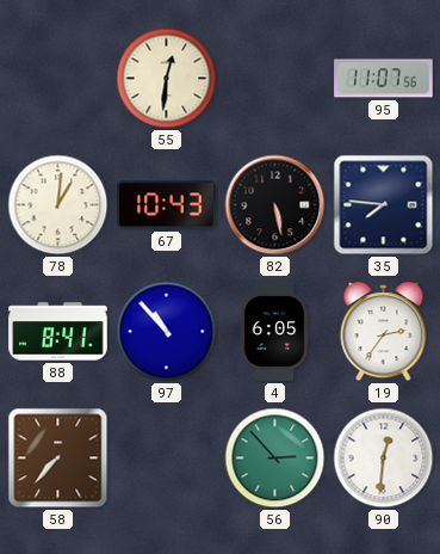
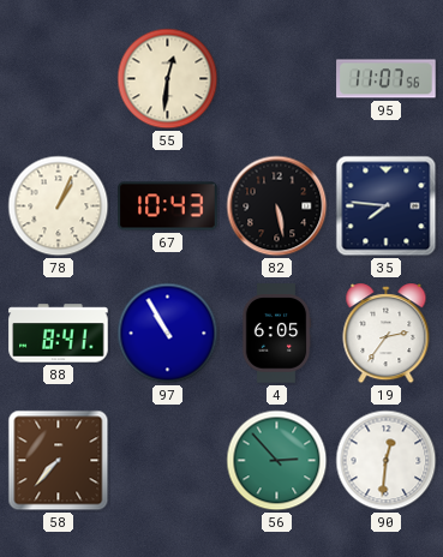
78: 1:01 -> 1:04
97: 10:53 -> 10:55
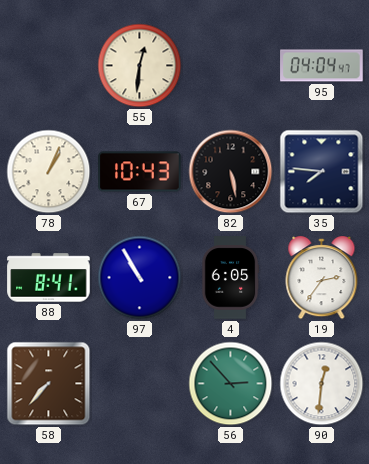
95: 11:07 -> 04:04
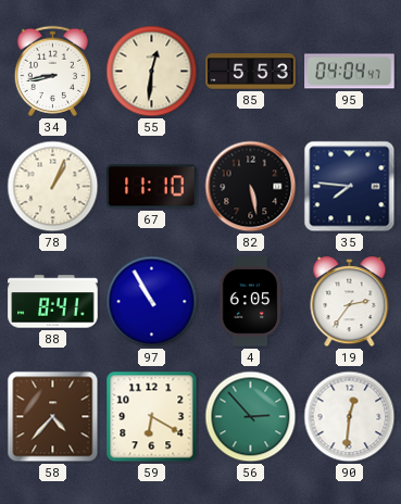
34: none -> 8:43
85: none -> 5:53
67: 10:43 -> 11:10
58: 7:37 -> 4:37
59: none -> 6:20
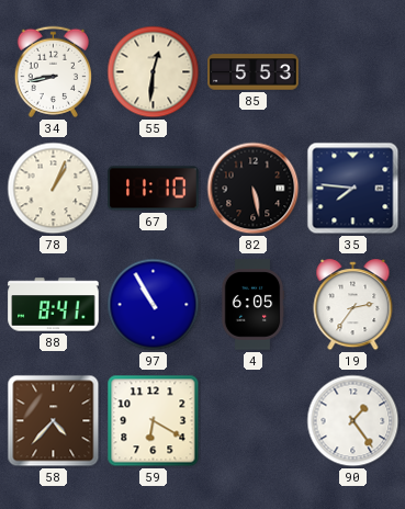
95: 04:04 -> none
56: 2:53 -> none
90: 12:31 -> 1:24
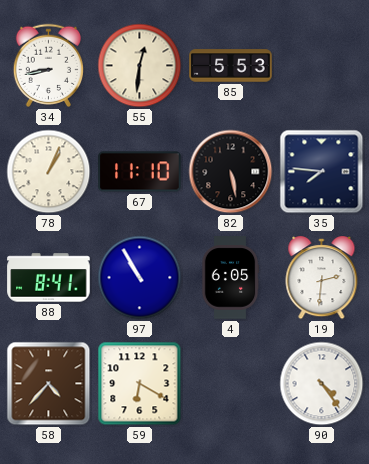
19: 2:36 -> 2:31
90: 1:24 -> 4:24
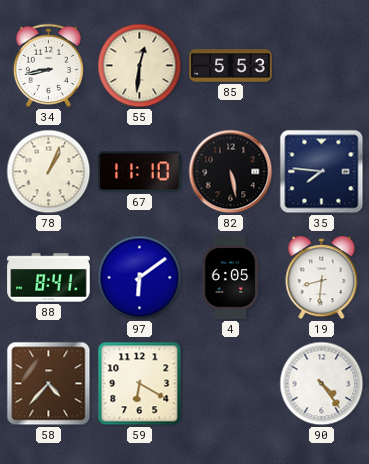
97: 10:55 -> 6:09
19: 2:31 -> 8:31
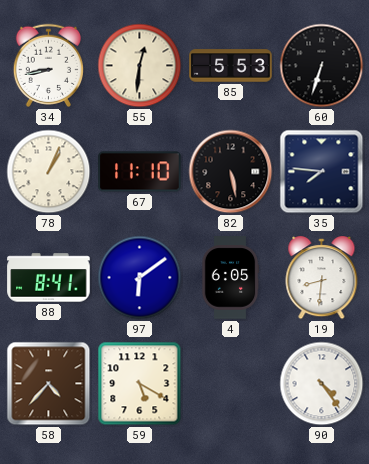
60: none -> 6:33
59: 6:20 -> 5:20
